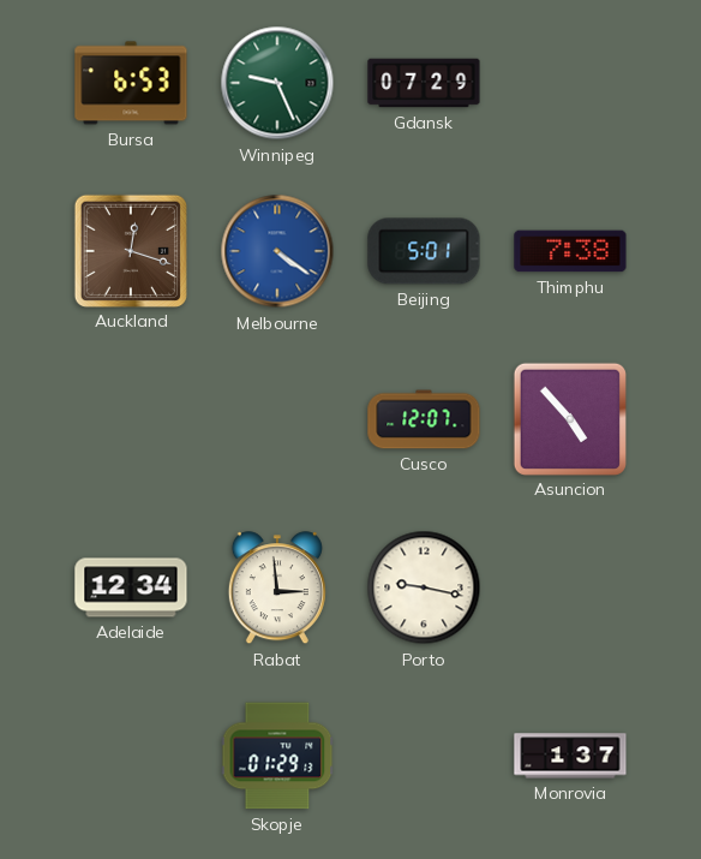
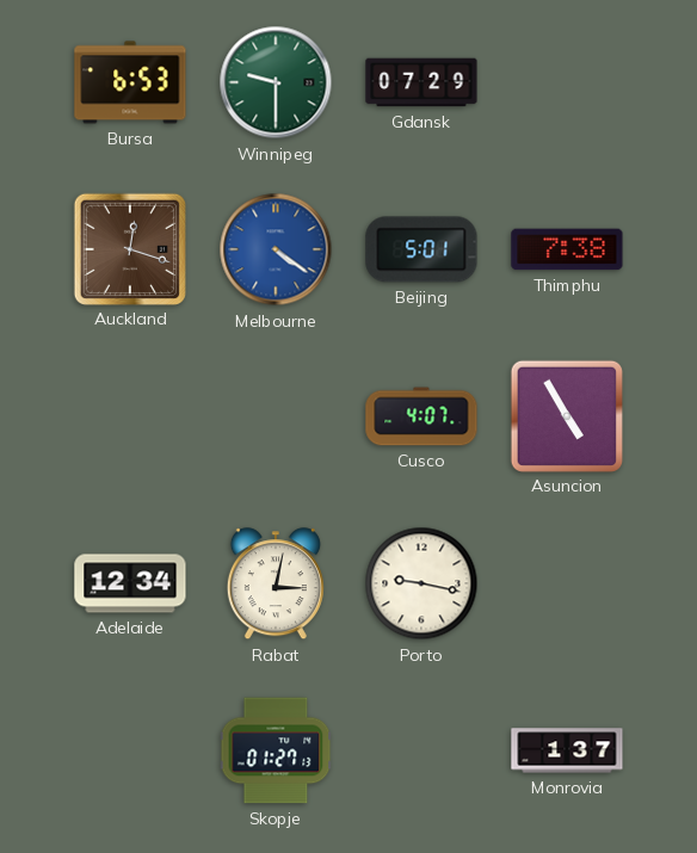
Winnipeg: 9:26 -> 9:30
Cusco: 12:07 -> 4:07
Asuncion: 4:53 -> 4:55
Rabat: 2:59 -> 3:02
Skopje: 01:29 -> 01:27
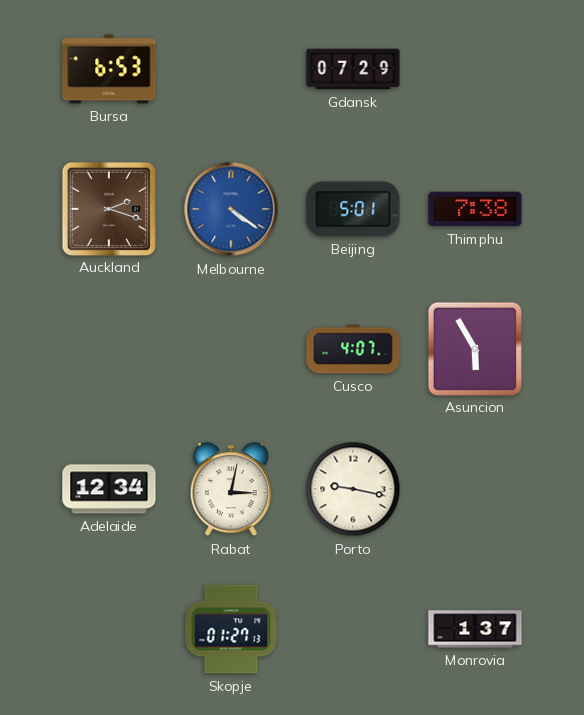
Winnipeg: 9:30 -> none
Auckland: 12:18 -> 2:18
Asuncion: 4:55 -> 5:55
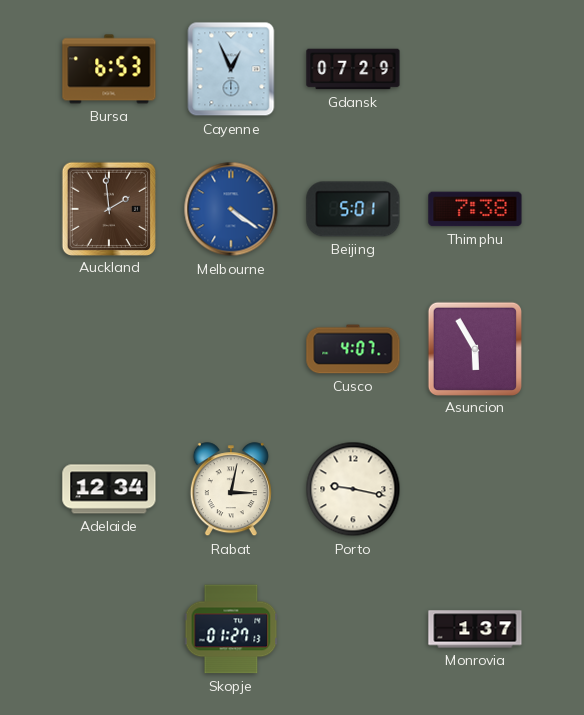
Cayenne: none -> 12:56
Auckland: 2:18 -> 1:59
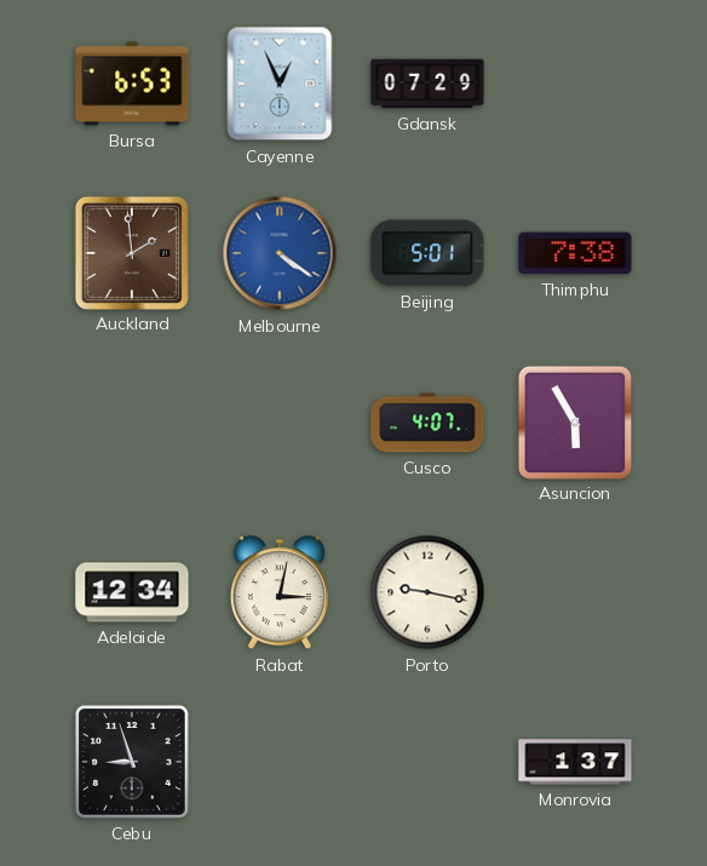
Cebu: none -> 8:57
Skopje: 01:27 -> none
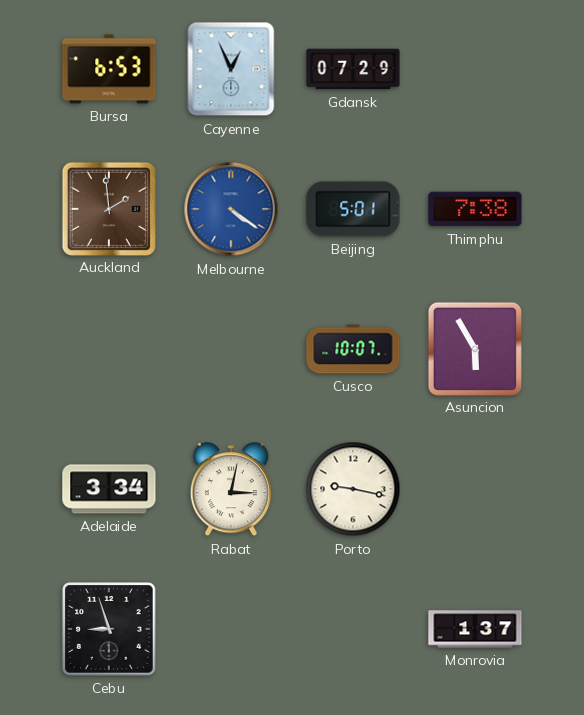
Cusco: 4:07 -> 10:07
Adelaide: 12:34 -> 3:34
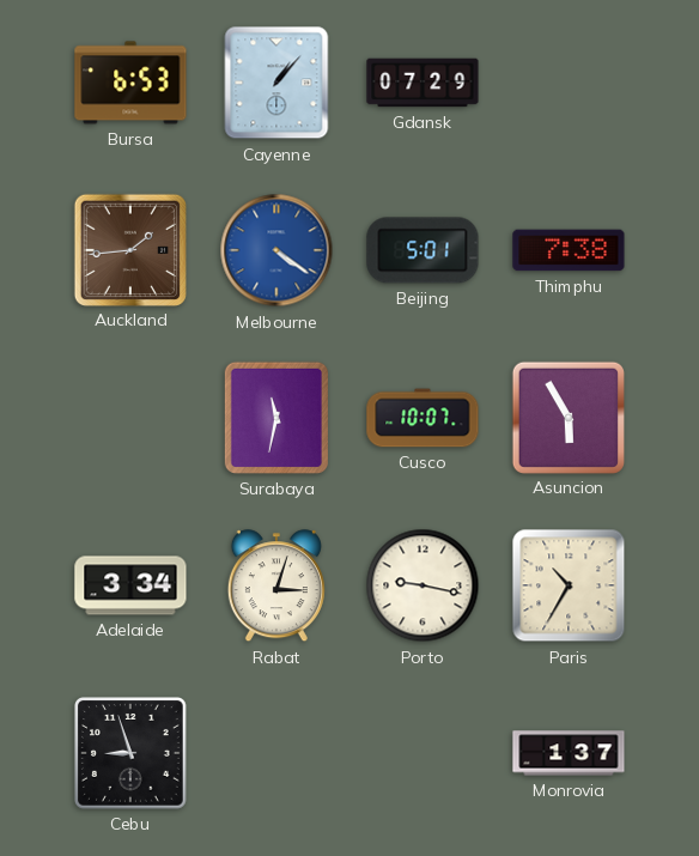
Cayenne: 12:56 -> 1:07
Auckland: 1:59 -> 1:44
Surabaya: none -> 11:32
Rabat: 3:02 -> 3:03
Paris: none -> 10:35
